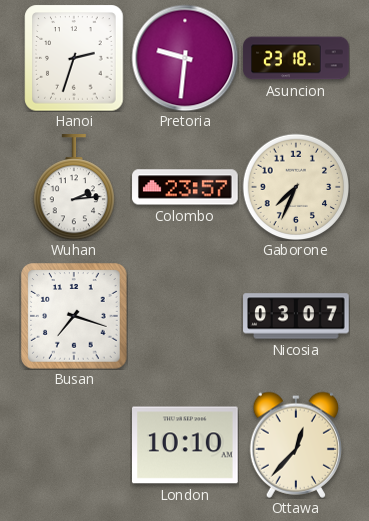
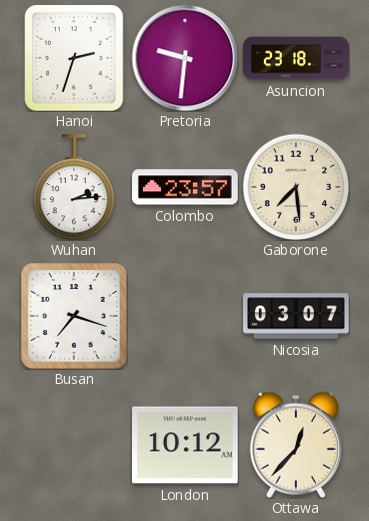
Gaborone: 7:34 -> 7:29
London: 10:10 -> 10:12
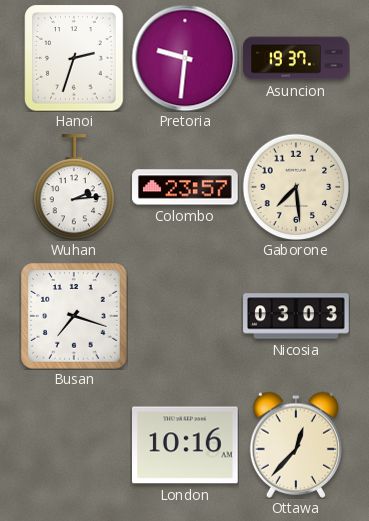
Asuncion: 23:18 -> 19:37
Nicosia: 03:07 -> 03:03
London: 10:12 -> 10:16
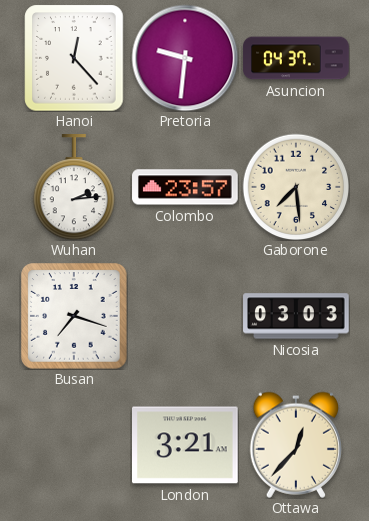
Hanoi: 2:33 -> 12:23
Asuncion: 19:37 -> 04:37
London: 10:16 -> 3:21
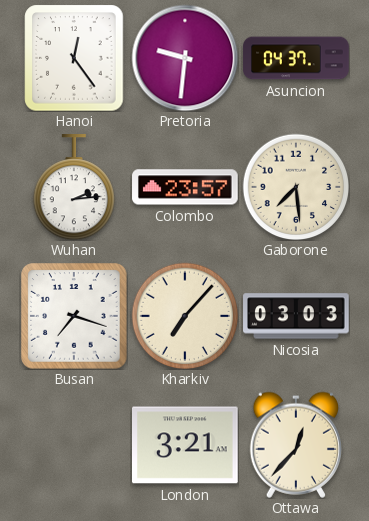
Hanoi: 12:23 -> 12:24
Kharkiv: none -> 7:07
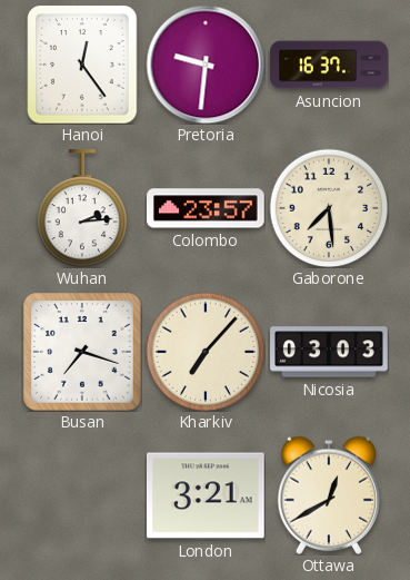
Asuncion: 04:37 -> 16:37
Ottawa: 12:37 -> 12:40
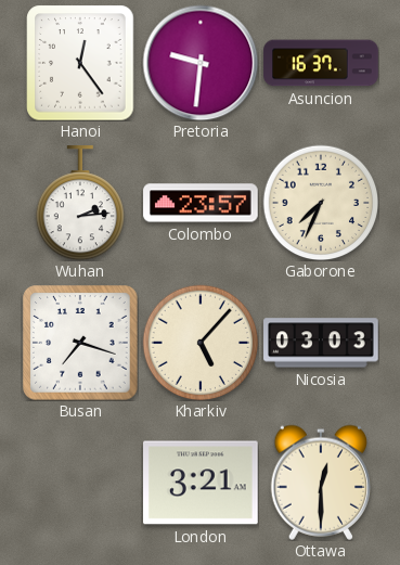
Gaborone: 7:29 -> 7:34
Kharkiv: 7:07 -> 5:07
Ottawa: 12:40 -> 12:30
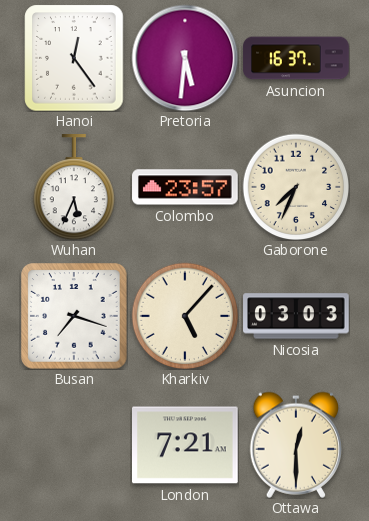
Pretoria: 9:31 -> 5:31
Wuhan: 2:14 -> 5:34
London: 3:21 -> 7:21
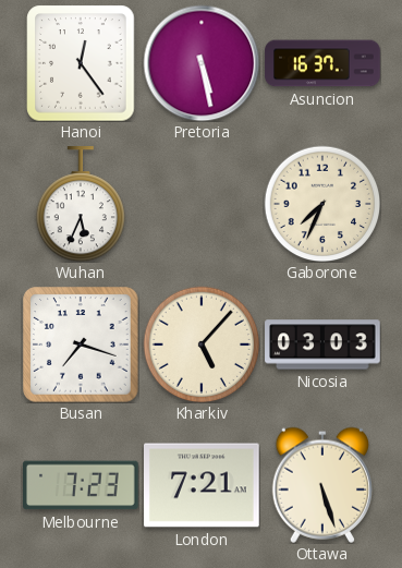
Pretoria: 5:31 -> 5:28
Colombo: 23:57 -> none
Melbourne: none -> 7:23
Ottawa: 12:30 -> 5:27
